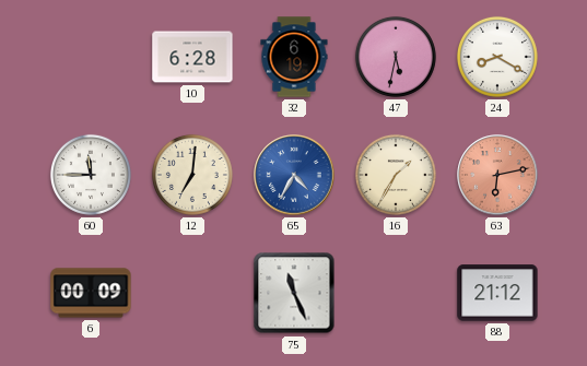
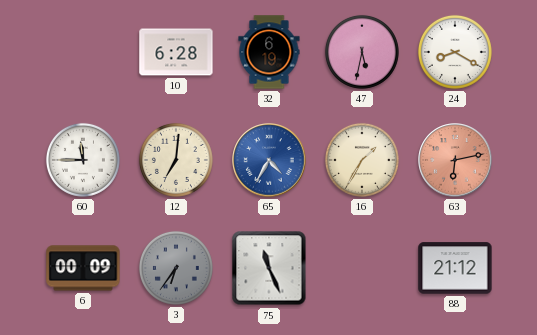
3: none -> 6:36
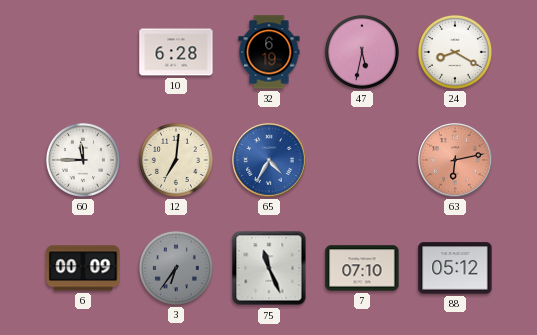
16: 1:35 -> none
7: none -> 07:10
88: 21:12 -> 05:12
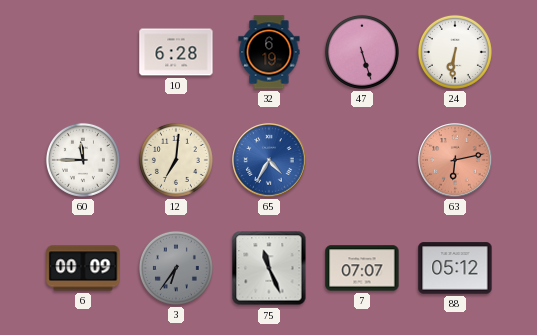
47: 5:32 -> 5:27
24: 8:20 -> 6:31
7: 07:10 -> 07:07
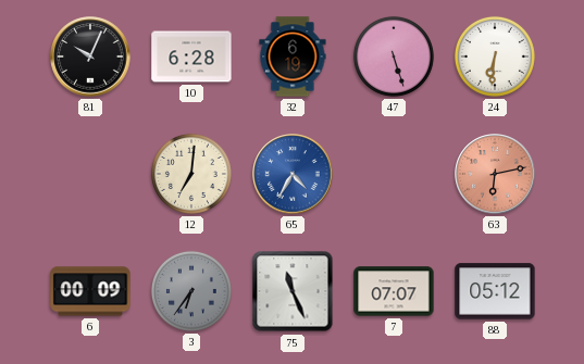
81: none -> 10:04
60: 11:45 -> none
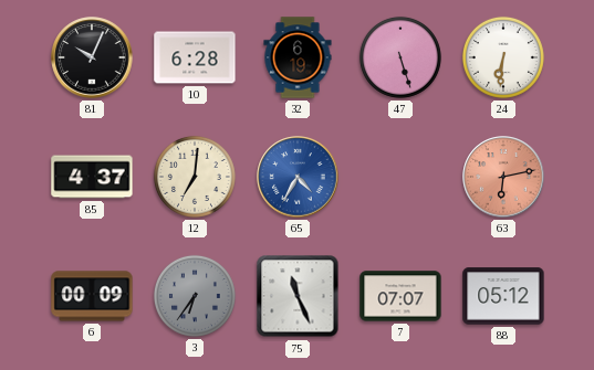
85: none -> 4:37
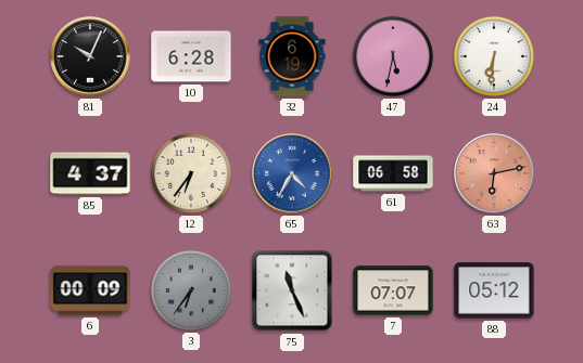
47: 5:27 -> 5:32
12: 7:01 -> 6:36
61: none -> 06:58
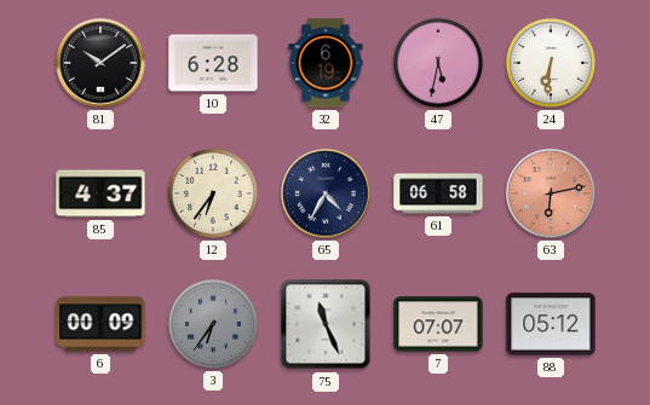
81: 10:04 -> 10:09
65 dial: blue -> navy
